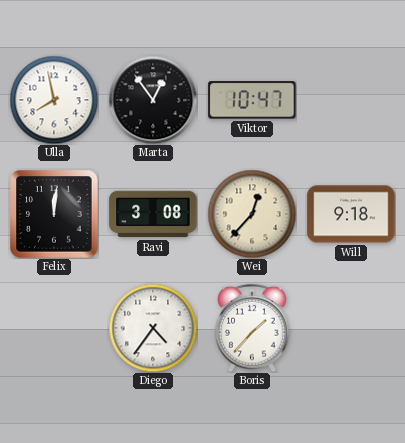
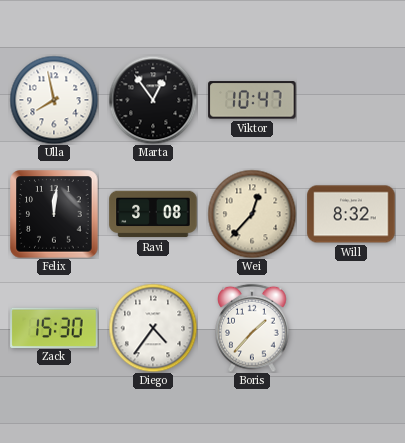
Will: 9:18 -> 8:32
Zack: none -> 15:30
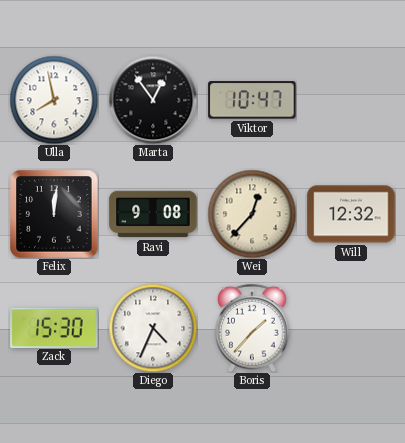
Ravi: 3:08 -> 9:08
Will: 8:32 -> 12:32
Diego: 4:36 -> 4:34
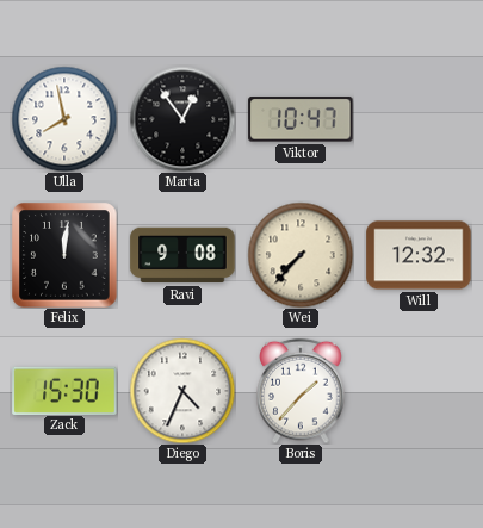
Wei: 12:37 -> 7:37
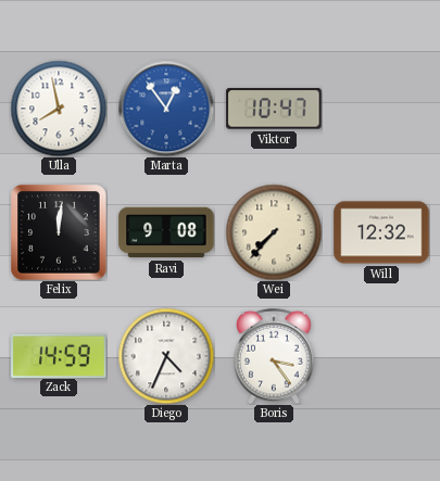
Marta dial: black -> blue
Zack: 15:30 -> 14:59
Boris: 1:37 -> 3:24
